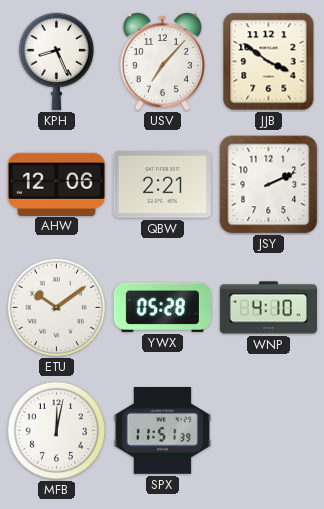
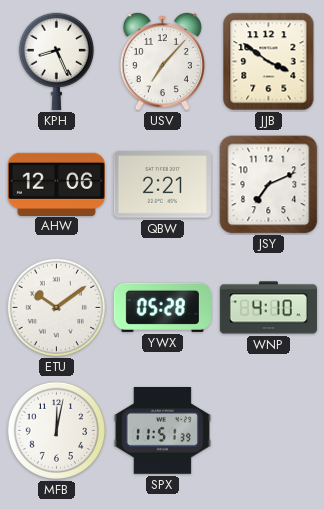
JSY: 2:11 -> 7:11
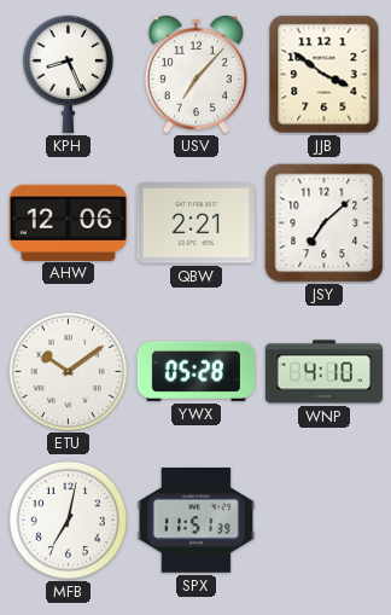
JSY: 7:11 -> 7:08
MFB: 12:02 -> 7:02
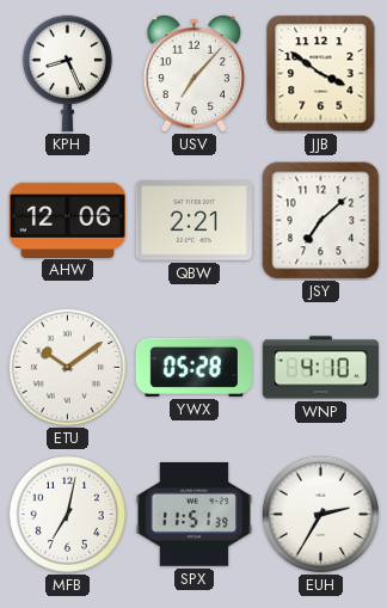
EUH: none -> 2:35
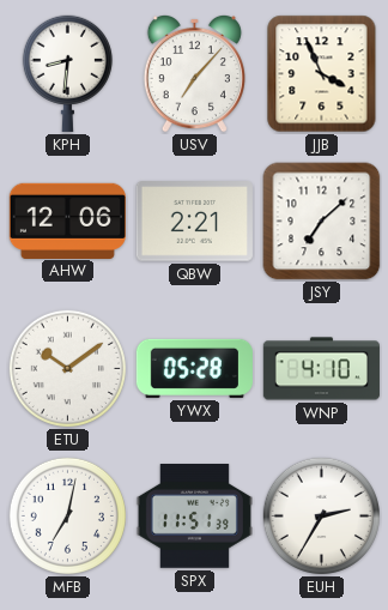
KPH: 8:26 -> 8:31
JJB: 3:51 -> 3:56
